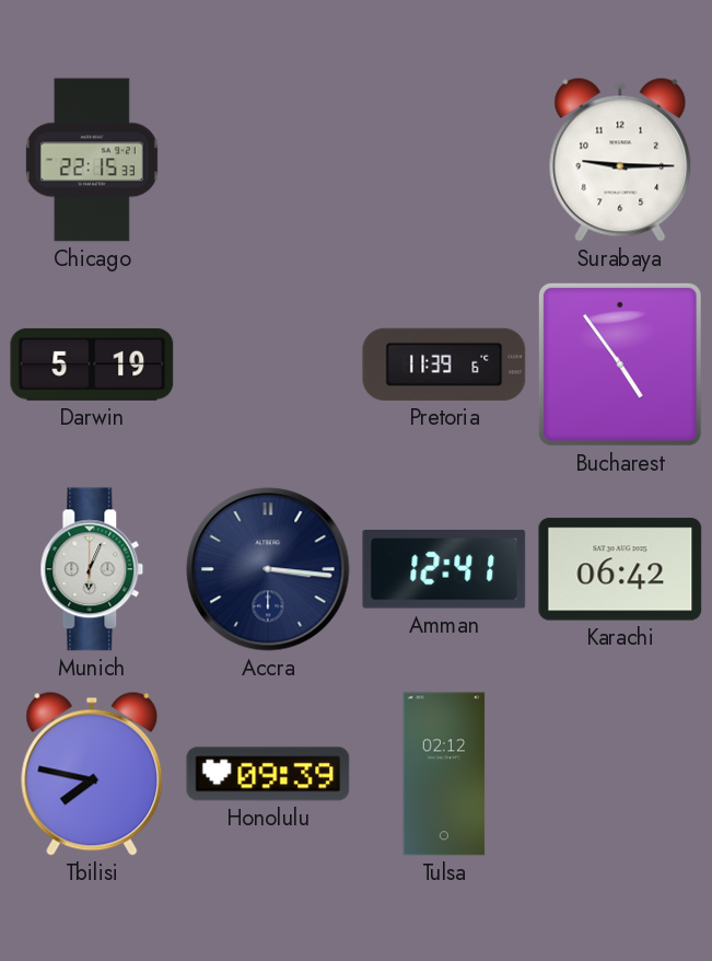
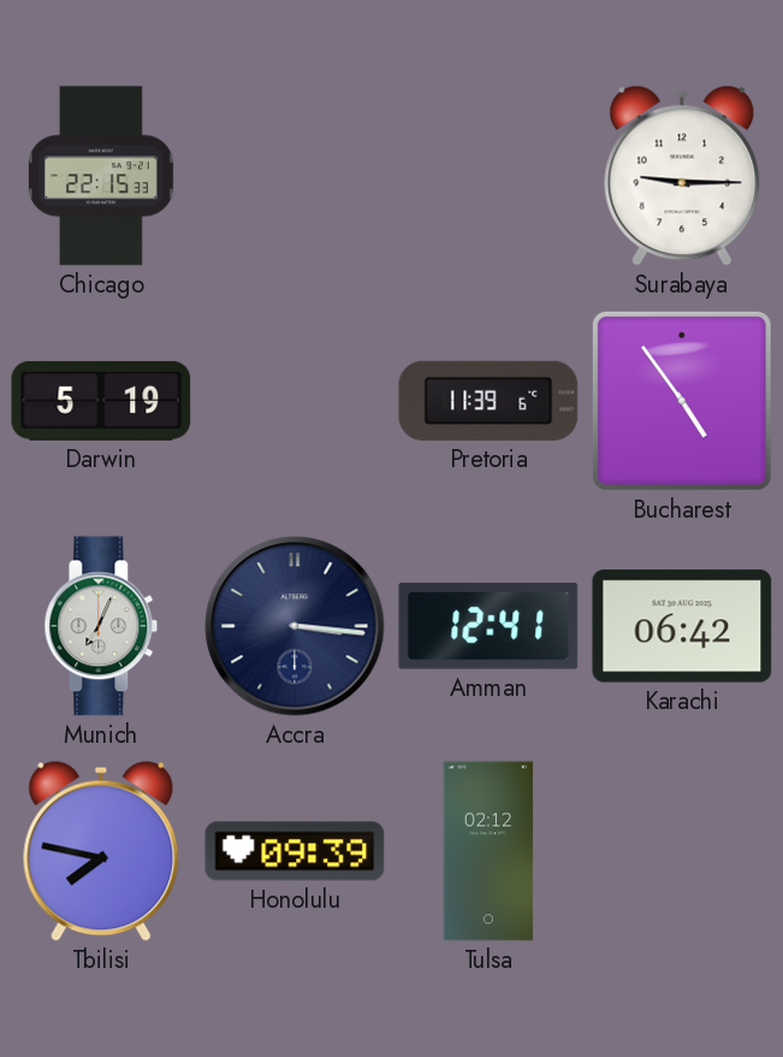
Munich: 6:04 -> 7:04
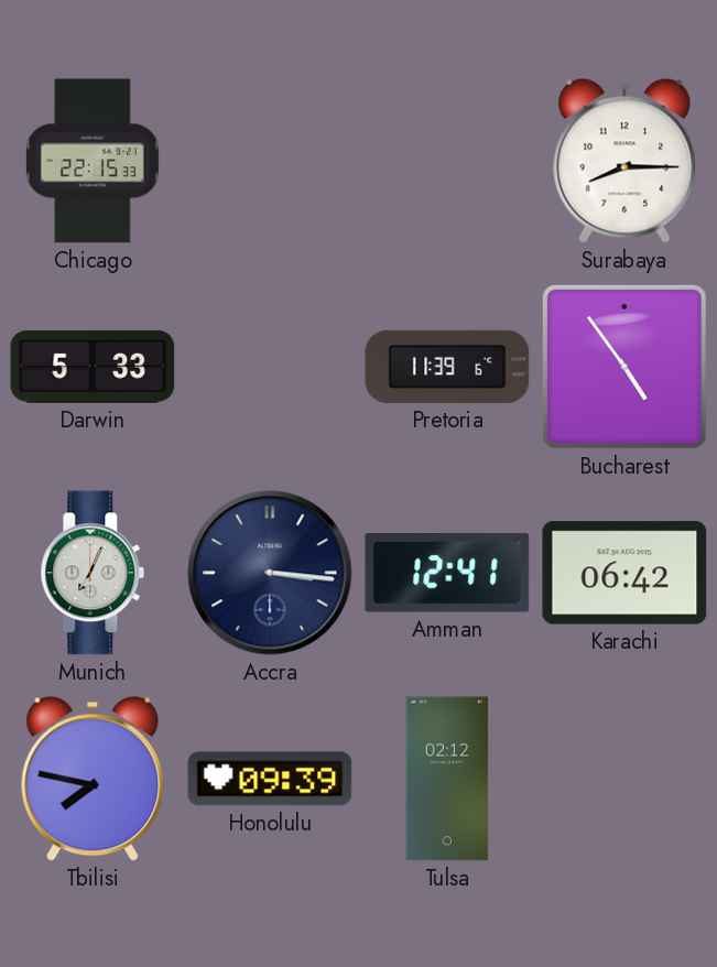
Surabaya: 9:15 -> 8:15
Darwin: 5:19 -> 5:33
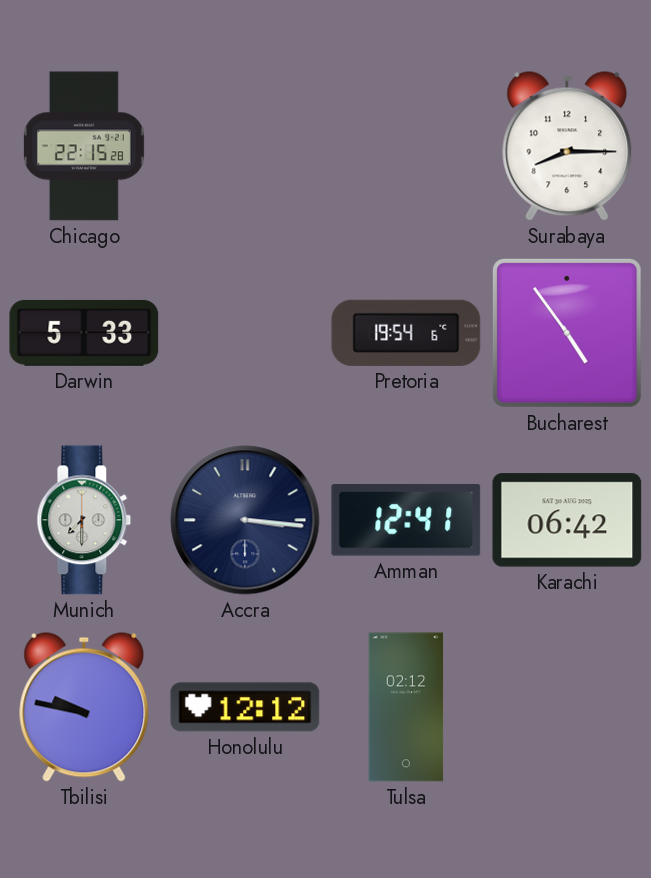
Chicago: 22:15:33 -> 22:15:28
Pretoria: 11:39 -> 19:54
Munich: 7:04 -> 7:30
Tbilisi: 7:47 -> 9:47
Honolulu: 09:39 -> 12:12
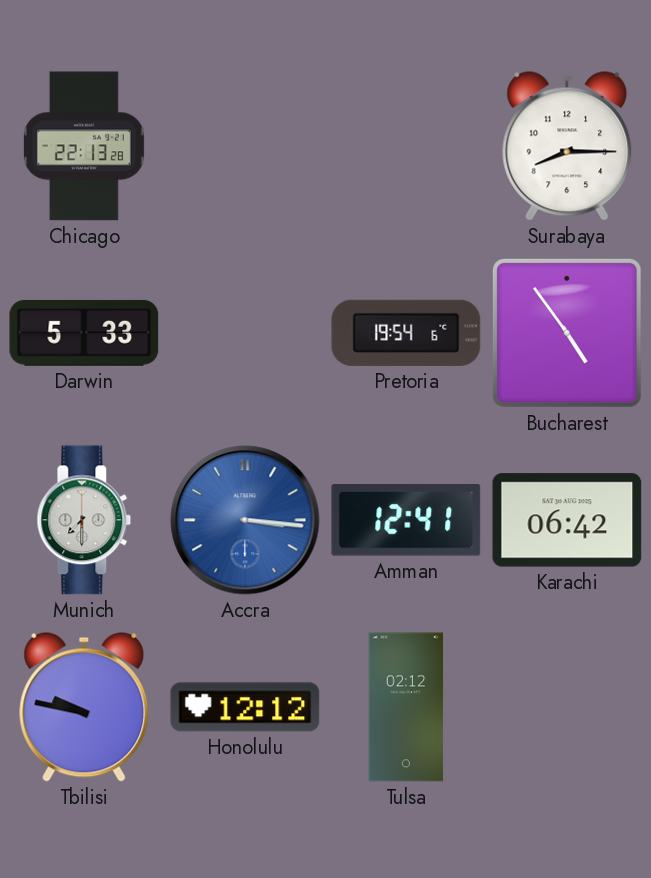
Chicago: 22:15 -> 22:13
Accra dial: navy -> blue
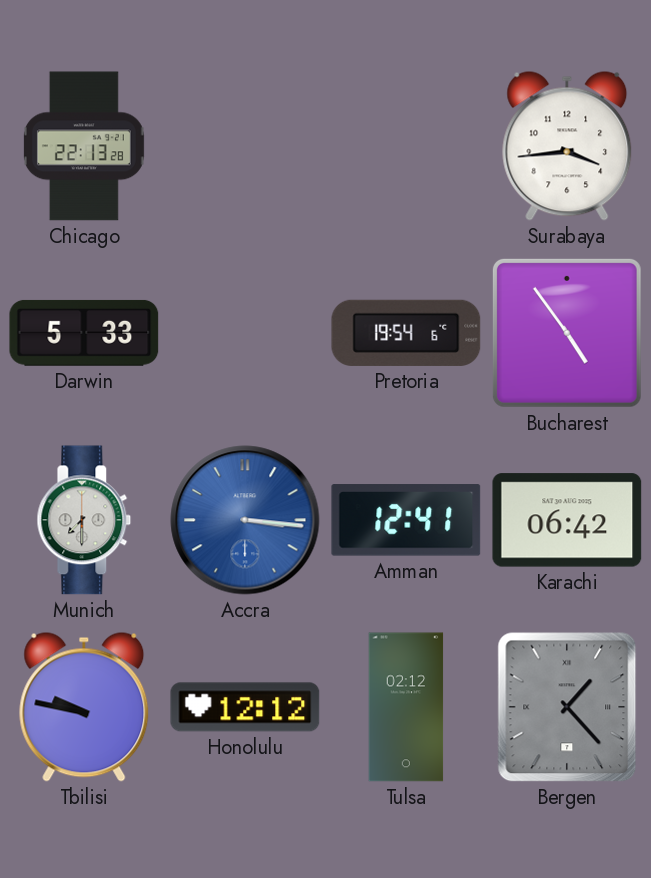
Surabaya: 8:15 -> 3:44
Bergen: none -> 1:23
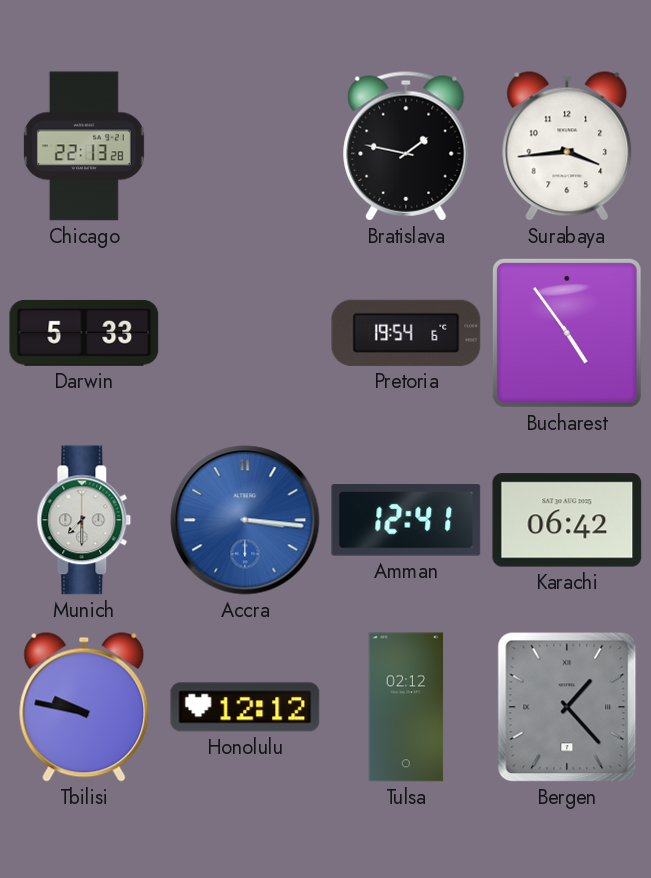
Bratislava: none -> 1:47
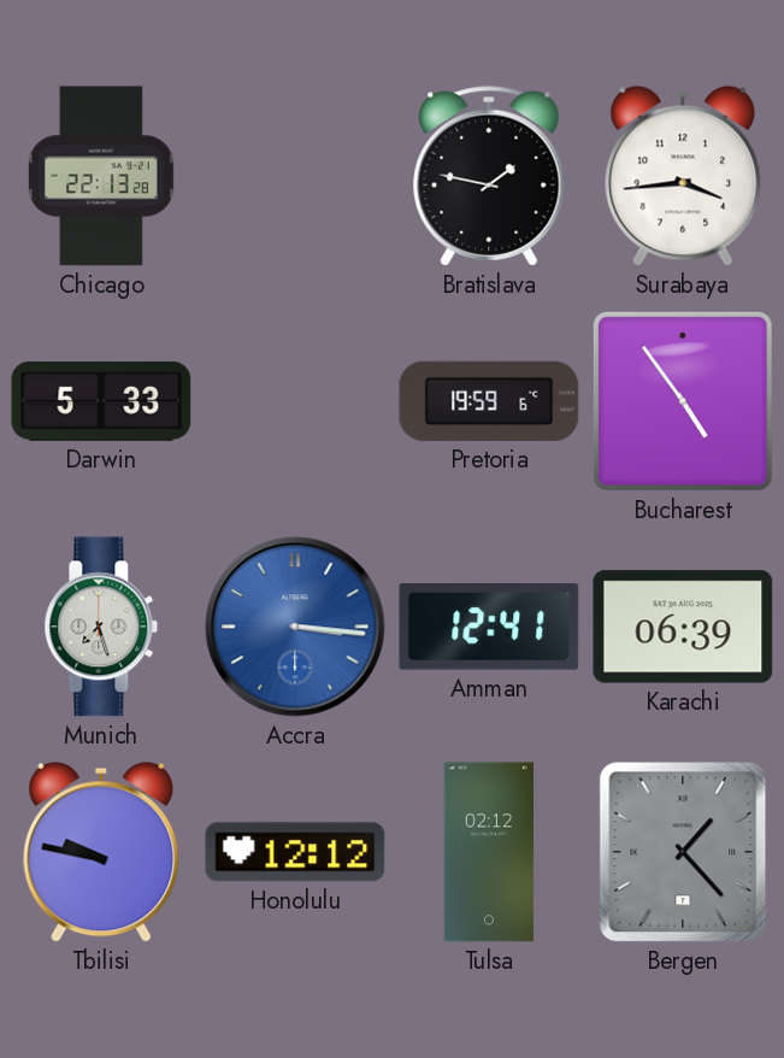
Pretoria: 19:54 -> 19:59
Munich: 7:30 -> 7:27
Karachi: 06:42 -> 06:39
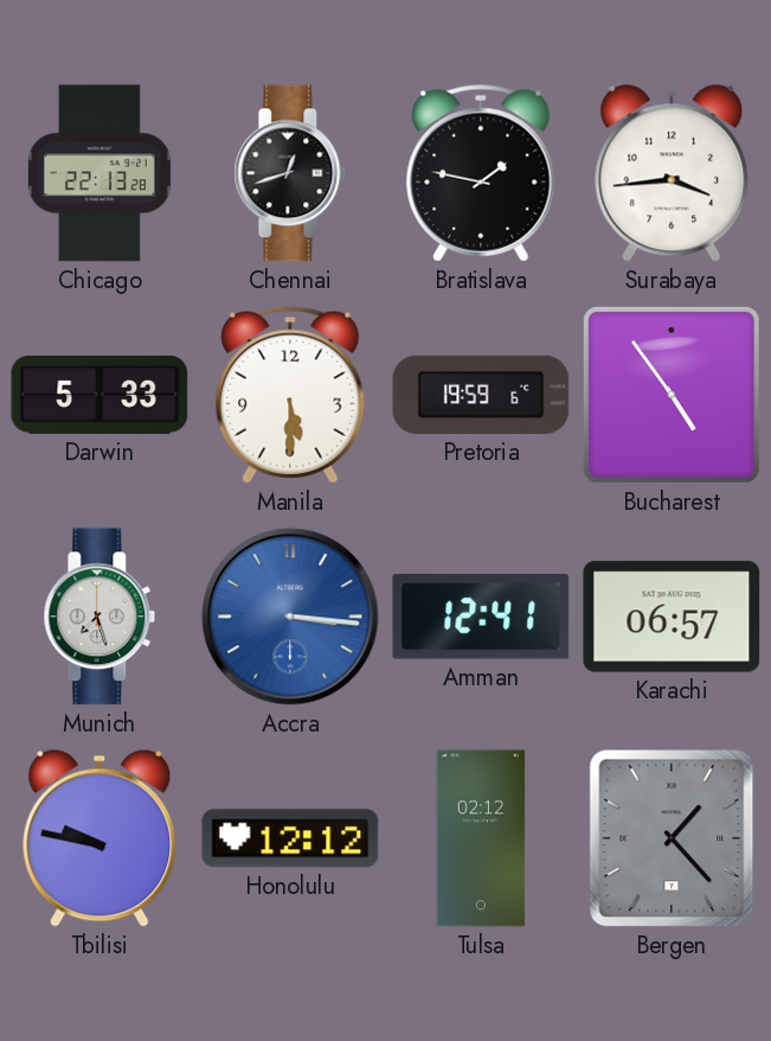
Chennai: none -> 12:42
Manila: none -> 5:30
Karachi: 06:39 -> 06:57
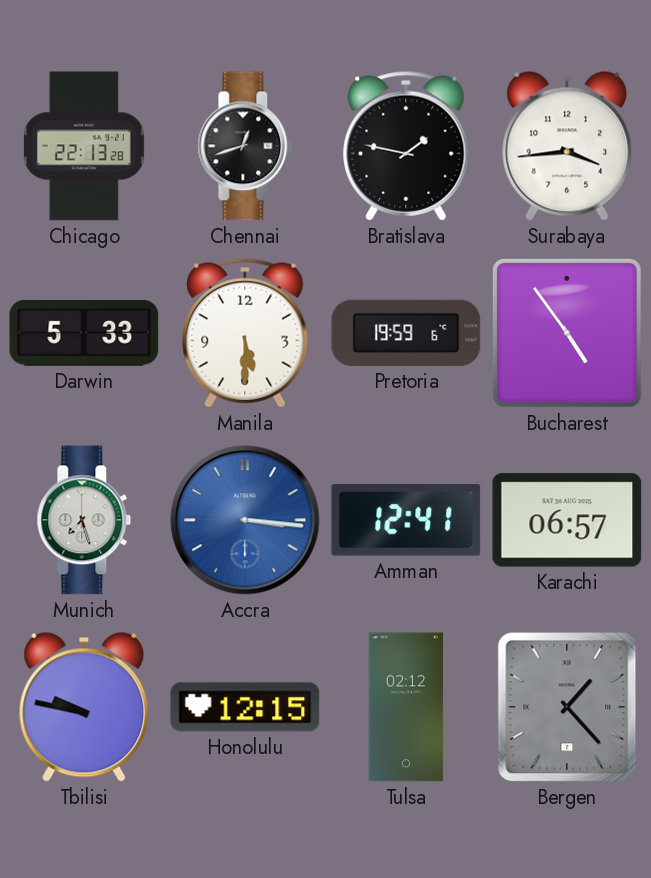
Honolulu: 12:12 -> 12:15
